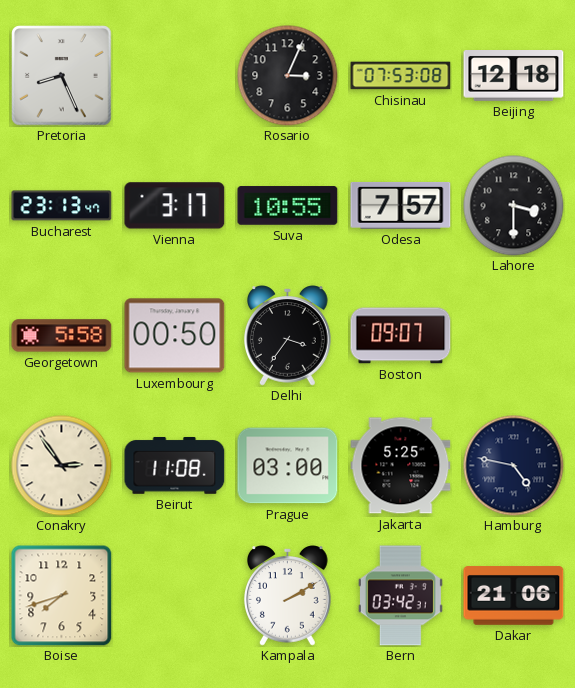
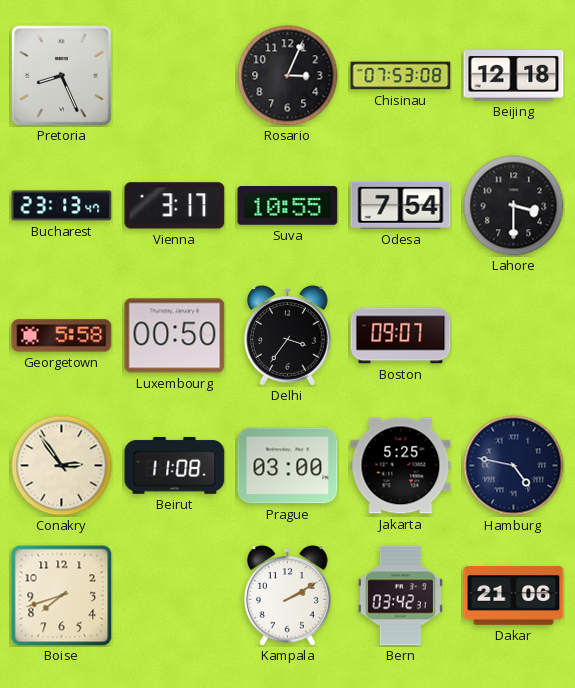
Odesa: 7:57 -> 7:54
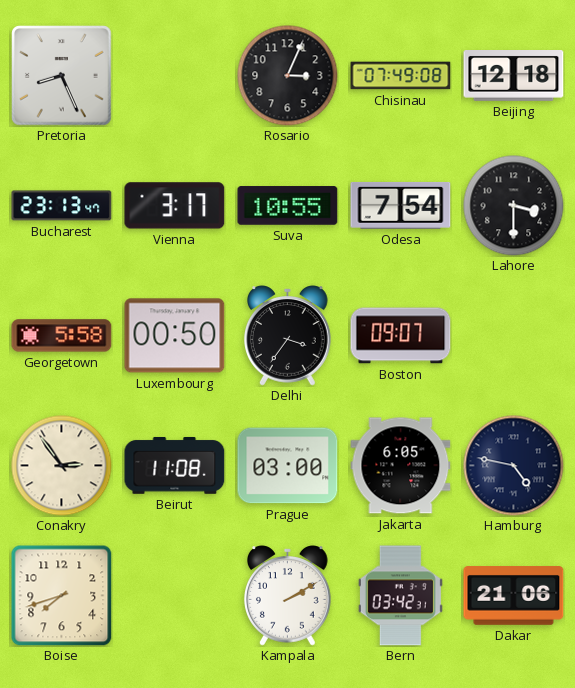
Chisinau: 07:53 -> 07:49
Jakarta: 5:25 -> 6:05
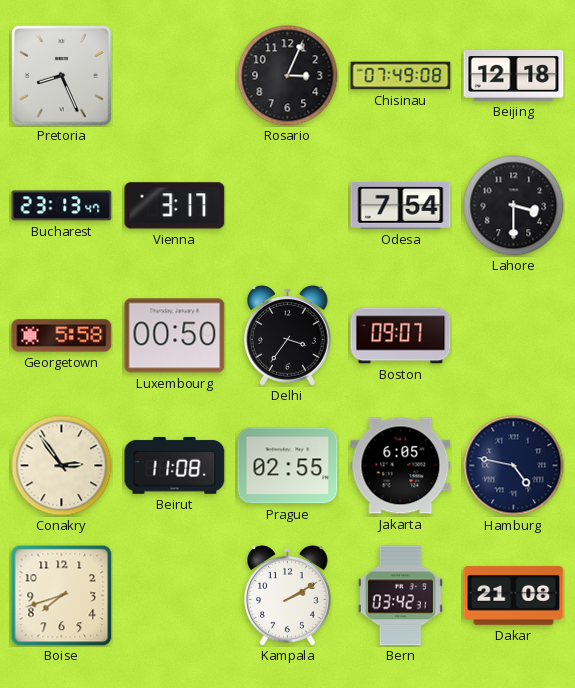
Suva: 10:55 -> none
Prague: 03:00 -> 02:55
Dakar: 21:06 -> 21:08
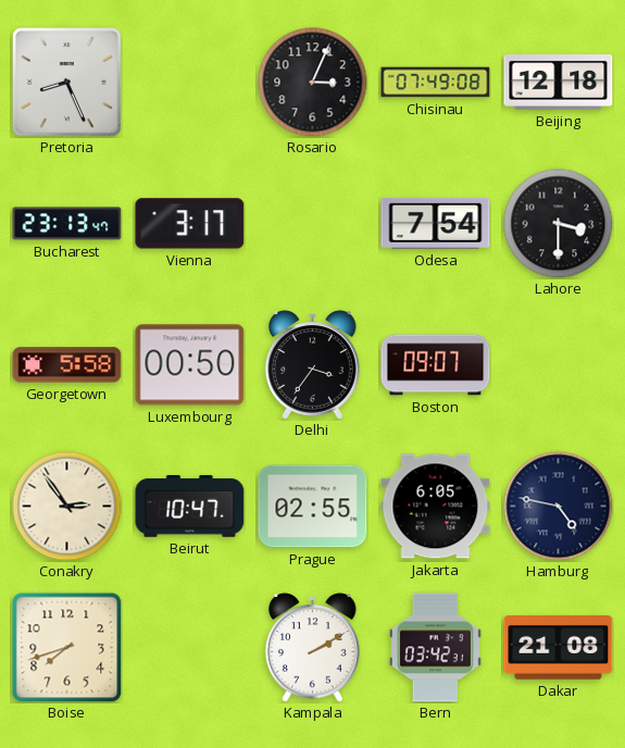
Beirut: 11:08 -> 10:47
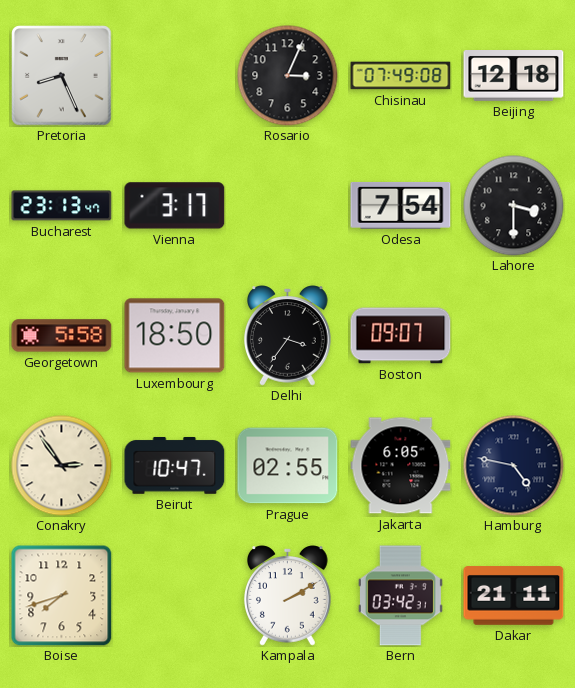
Luxembourg: 00:50 -> 18:50
Dakar: 21:08 -> 21:11
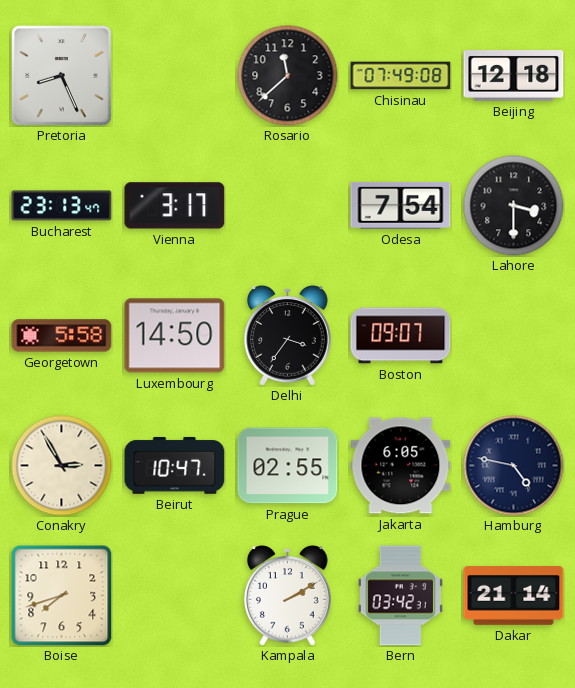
Rosario: 3:04 -> 11:38
Luxembourg: 18:50 -> 14:50
Conakry: 2:54 -> 2:55
Dakar: 21:11 -> 21:14
